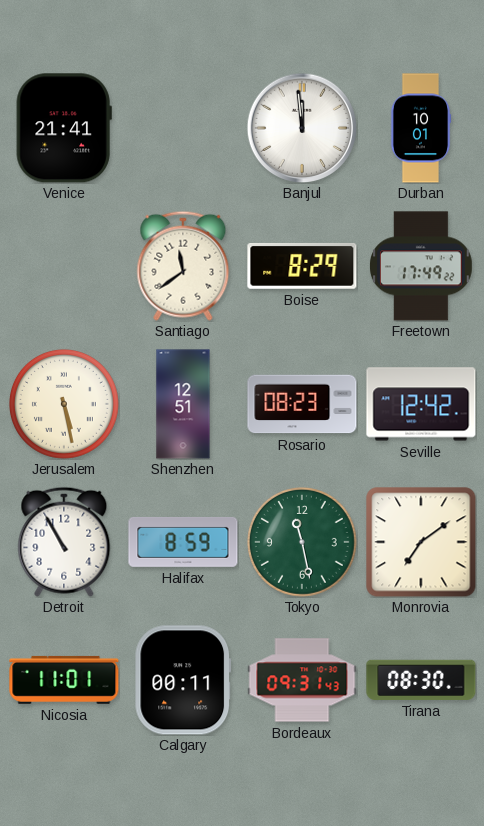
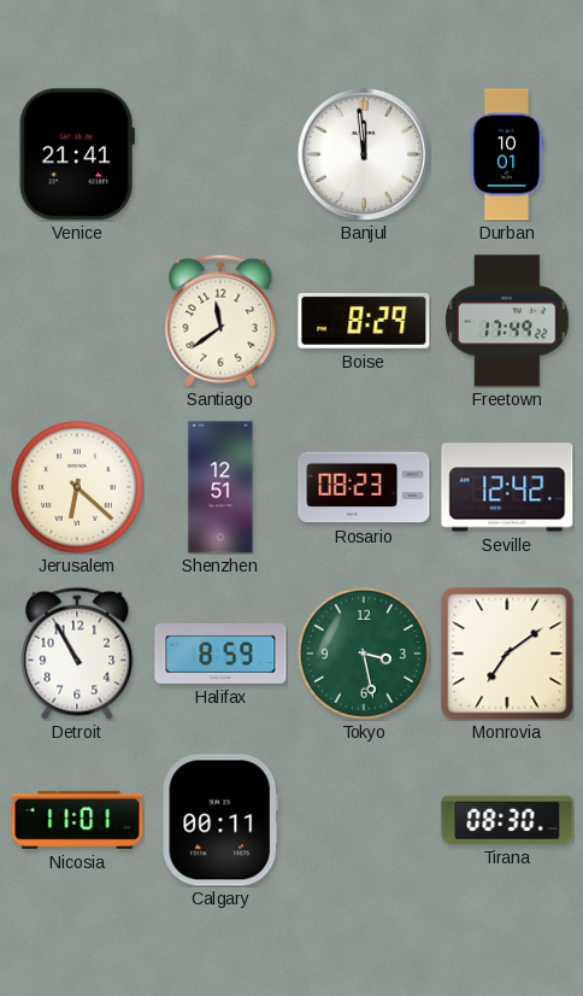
Jerusalem: 5:28 -> 6:22
Tokyo: 11:28 -> 3:28
Bordeaux: 09:31 -> none
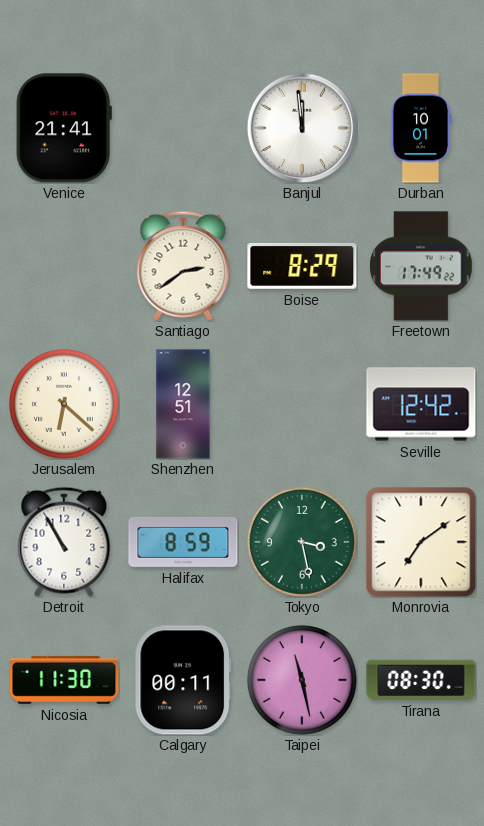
Santiago: 11:39 -> 2:39
Rosario: 08:23 -> none
Nicosia: 11:01 -> 11:30
Taipei: none -> 11:28
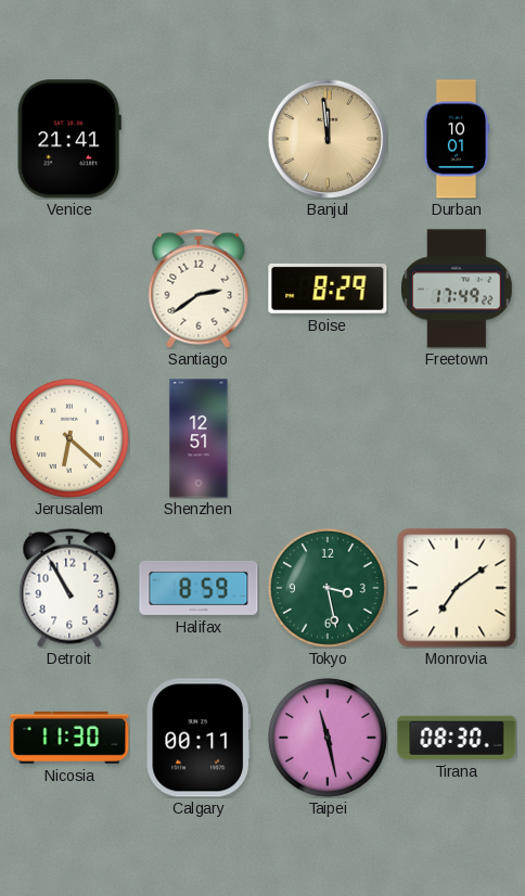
Banjul dial: white -> champagne
Seville: 12:42 -> none
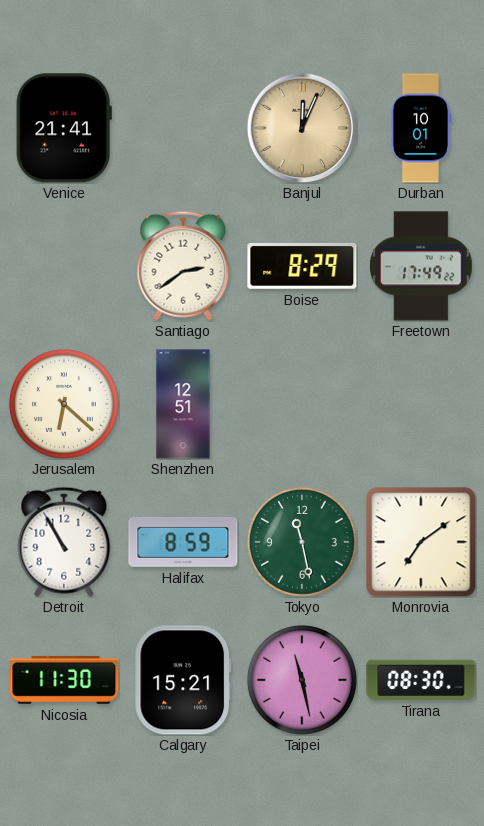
Banjul: 11:59 -> 12:04
Tokyo: 3:28 -> 11:28
Calgary: 00:11 -> 15:21
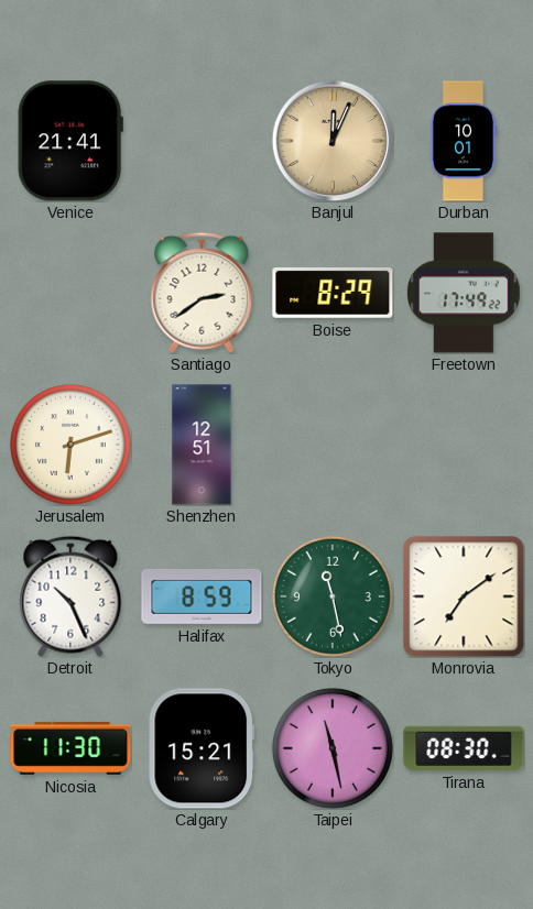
Jerusalem: 6:22 -> 6:12
Detroit: 10:55 -> 10:26
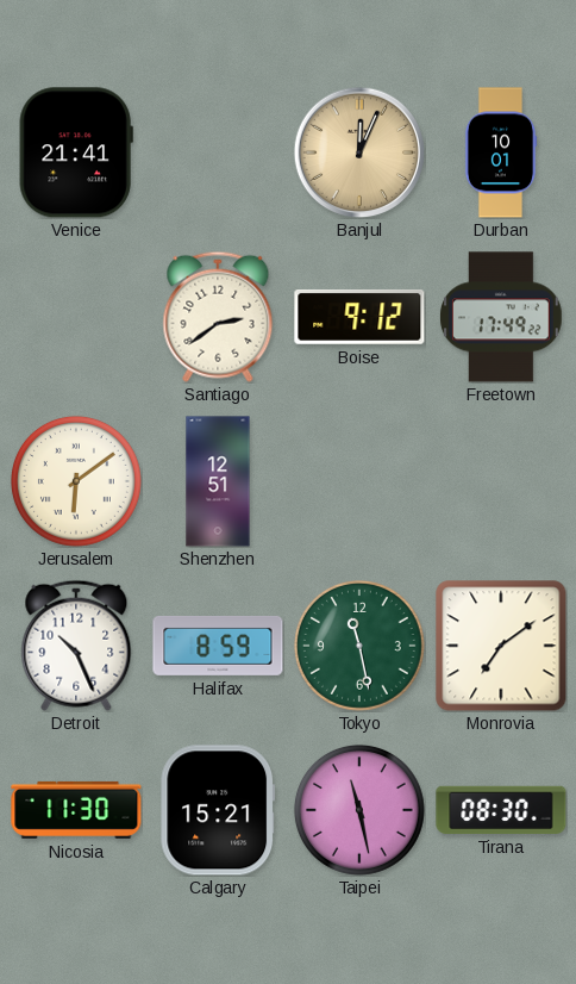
Boise: 8:29 -> 9:12
Jerusalem: 6:12 -> 6:09
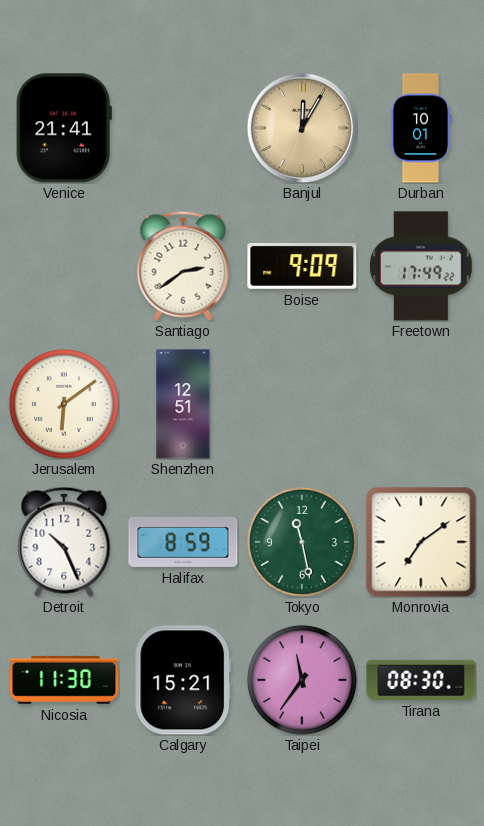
Banjul: 12:04 -> 12:05
Boise: 9:12 -> 9:09
Taipei: 11:28 -> 11:36
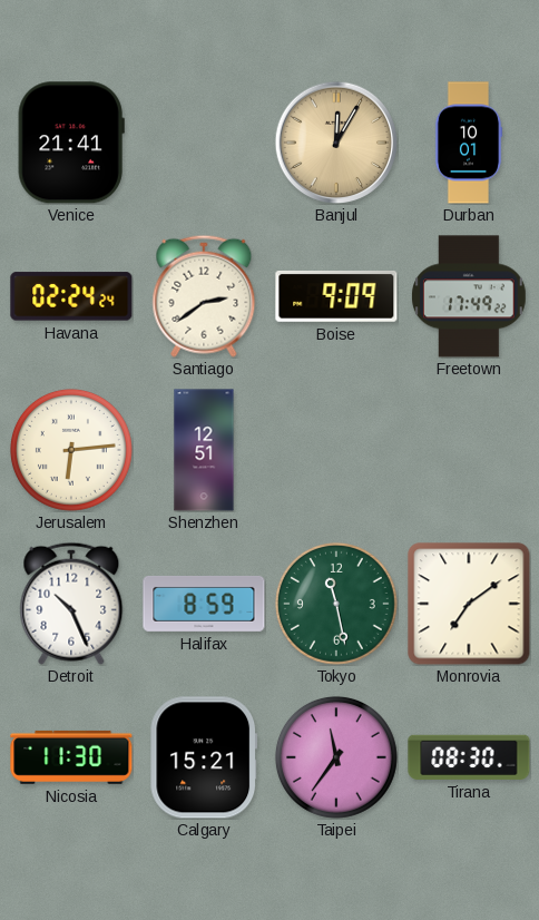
Havana: none -> 02:24
Jerusalem: 6:09 -> 6:14
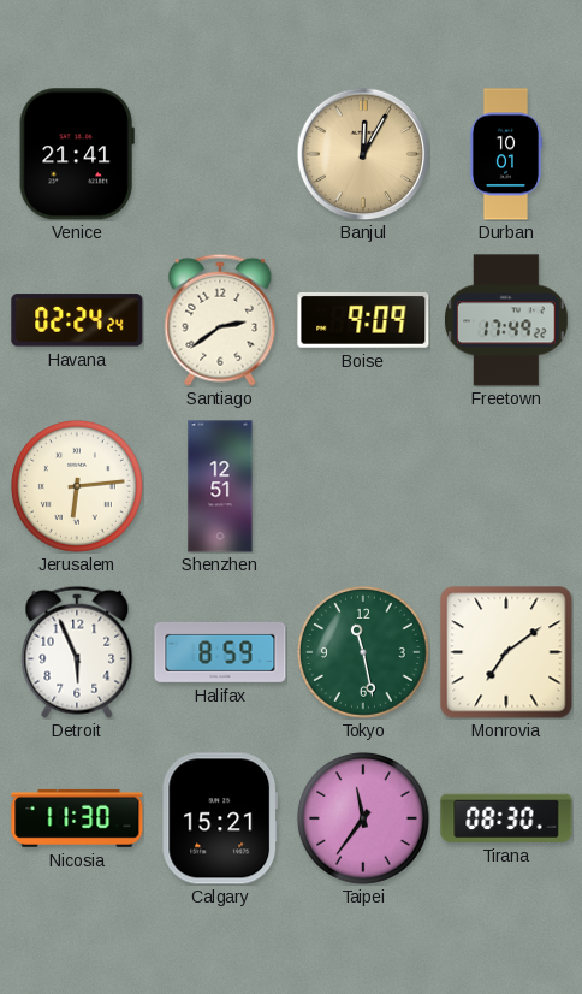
Detroit: 10:26 -> 5:56
